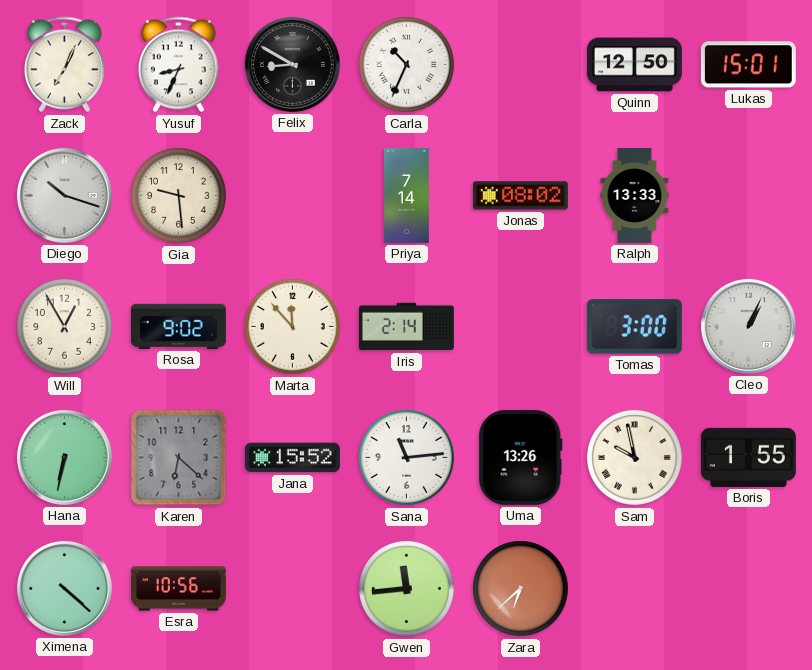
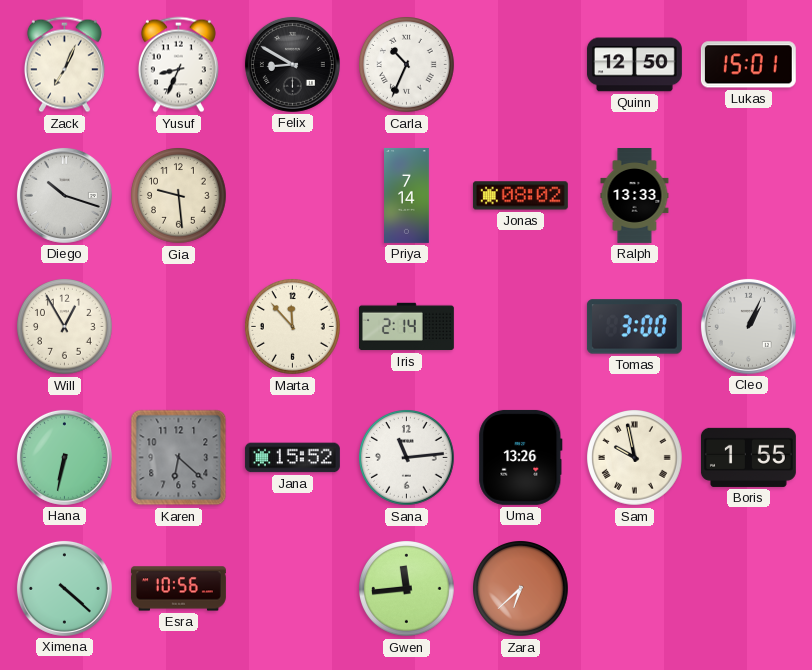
Rosa: 9:02 -> none
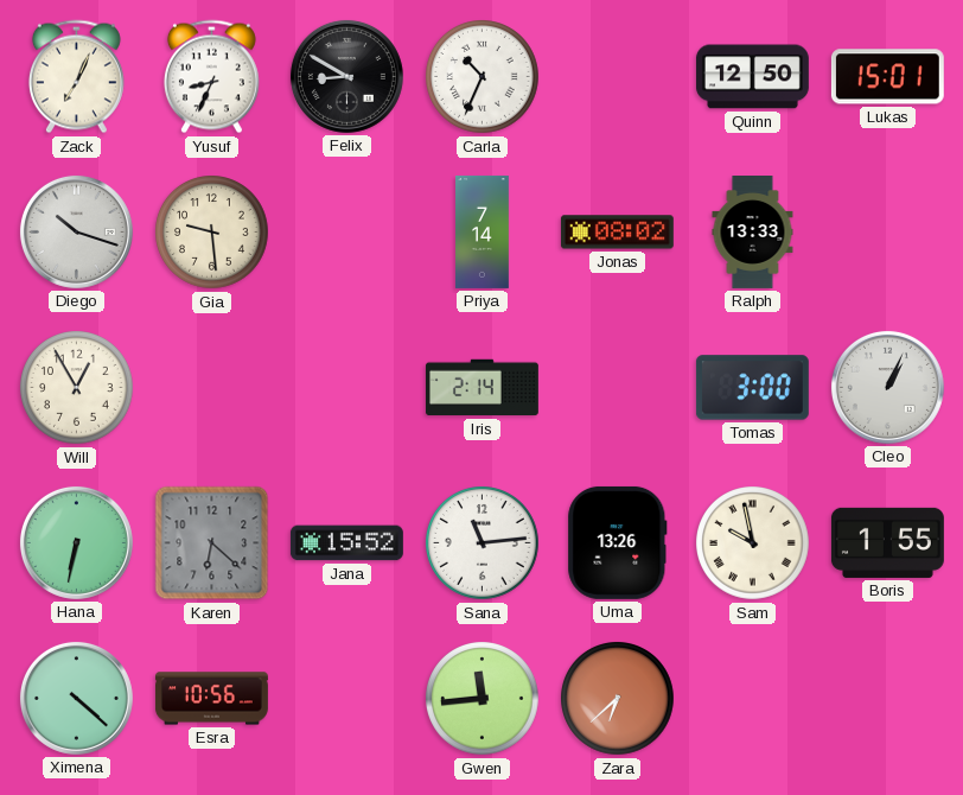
Marta: 11:53 -> none
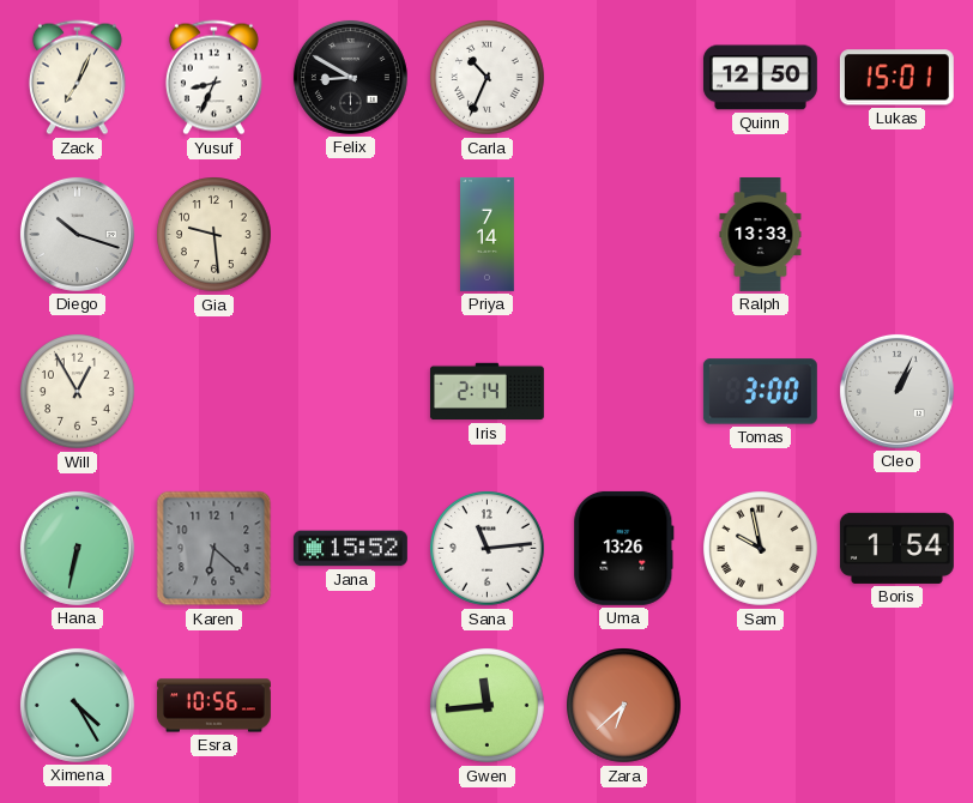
Jonas: 08:02 -> none
Boris: 1:55 -> 1:54
Ximena: 4:22 -> 4:25
